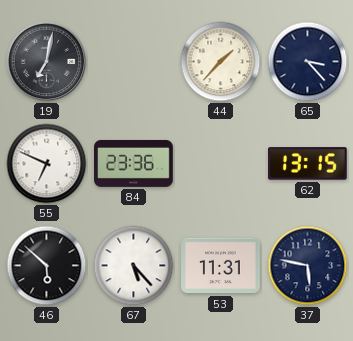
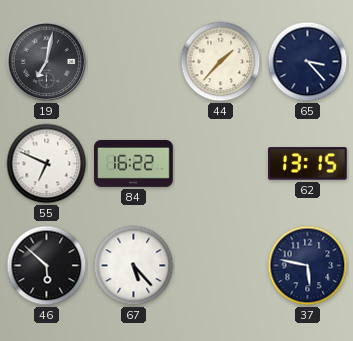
84: 23:36 -> 16:22
53: 11:31 -> none
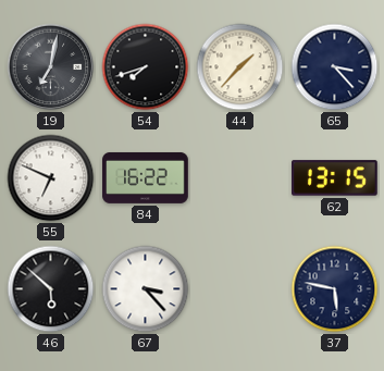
54: none -> 7:42
67: 5:23 -> 3:23
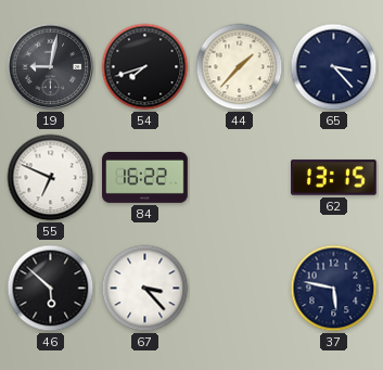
19: 7:02 -> 9:02
